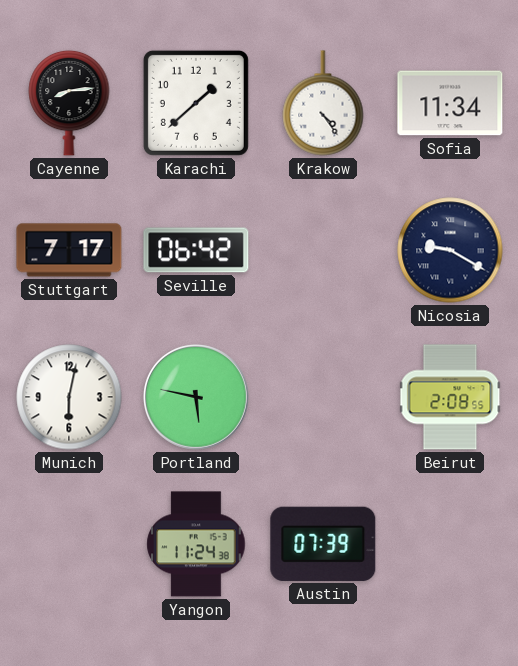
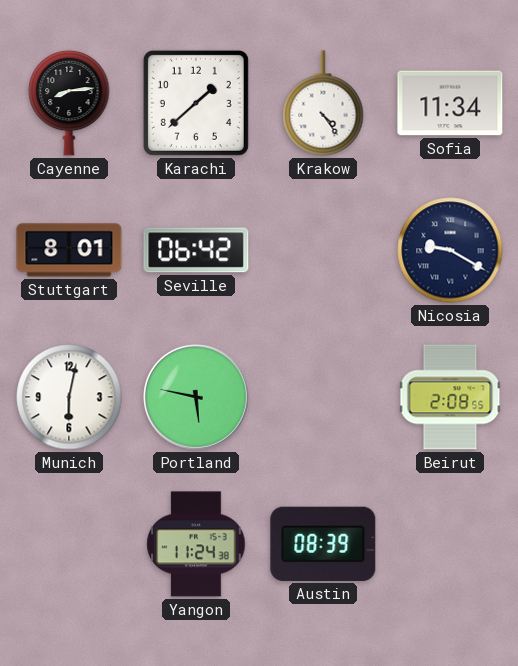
Stuttgart: 7:17 -> 8:01
Austin: 07:39 -> 08:39
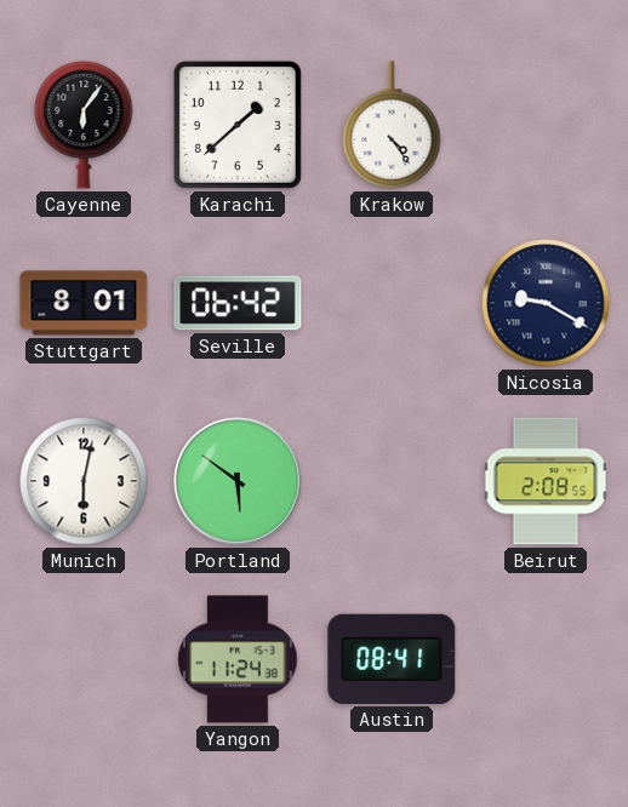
Cayenne: 8:14 -> 6:06
Sofia: 11:34 -> none
Portland: 5:47 -> 5:51
Austin: 08:39 -> 08:41
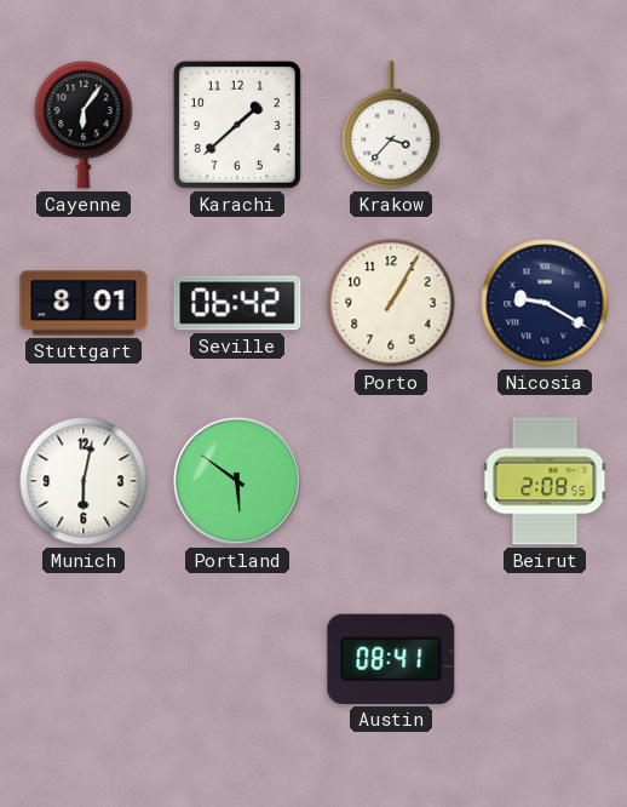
Krakow: 4:24 -> 3:37
Porto: none -> 1:05
Yangon: 11:24 -> none
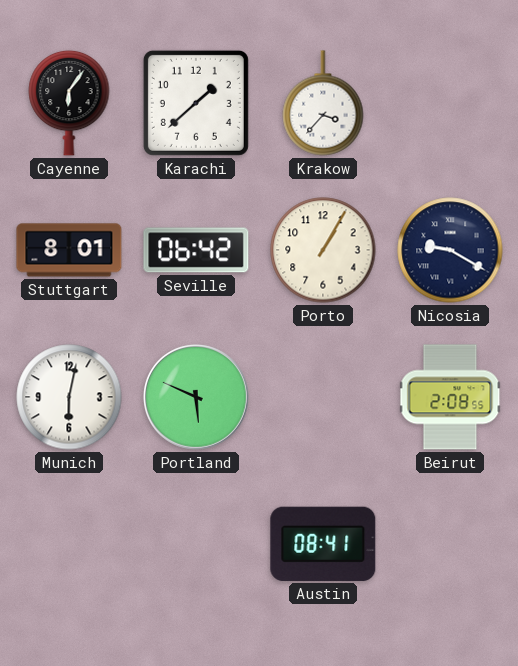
Portland: 5:51 -> 5:49
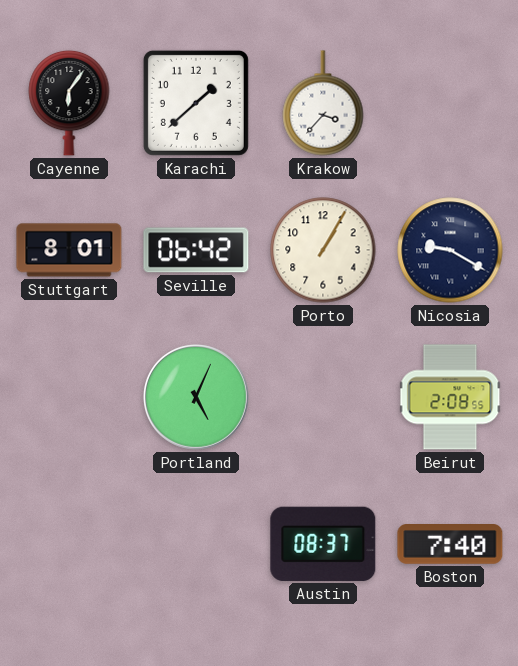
Munich: 6:02 -> none
Portland: 5:49 -> 5:04
Austin: 08:41 -> 08:37
Boston: none -> 7:40
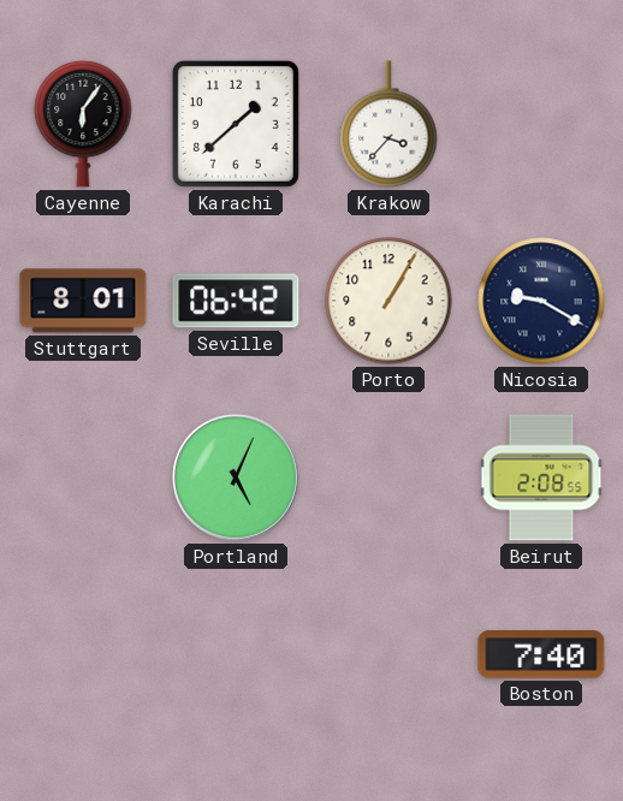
Austin: 08:37 -> none
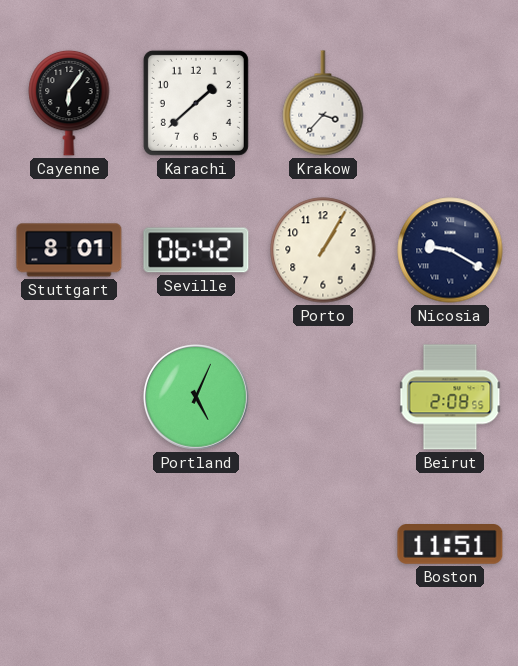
Boston: 7:40 -> 11:51
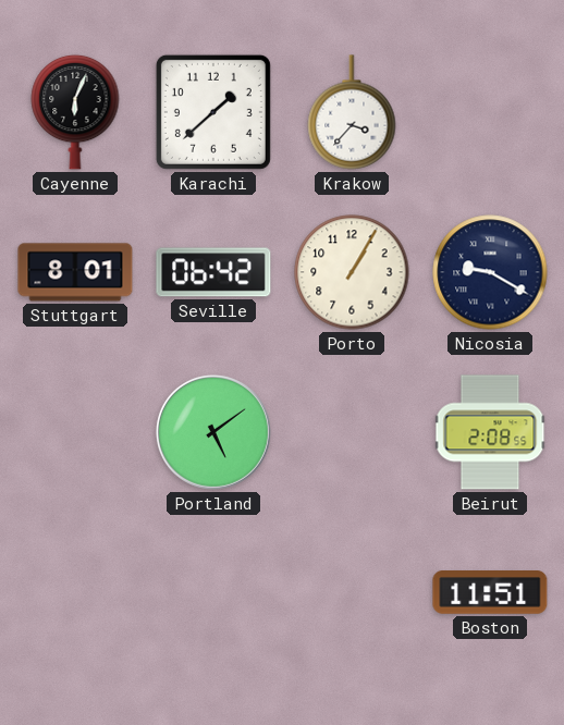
Cayenne: 6:06 -> 6:04
Portland: 5:04 -> 5:09
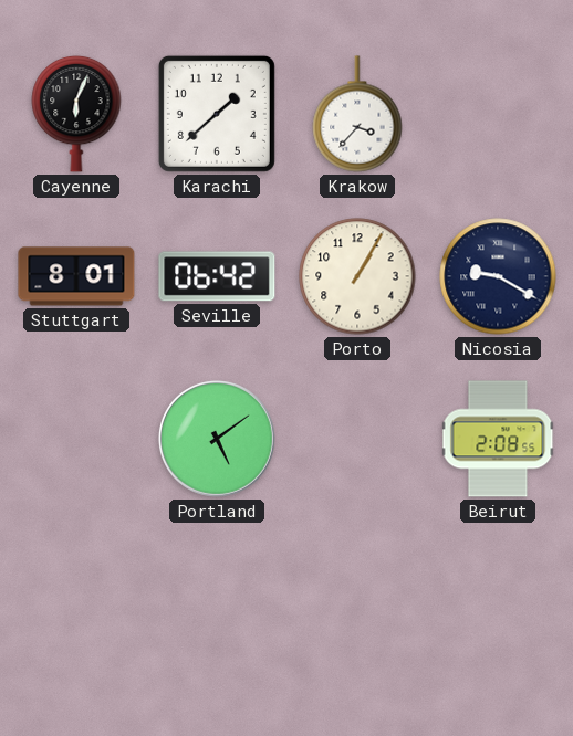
Boston: 11:51 -> none
